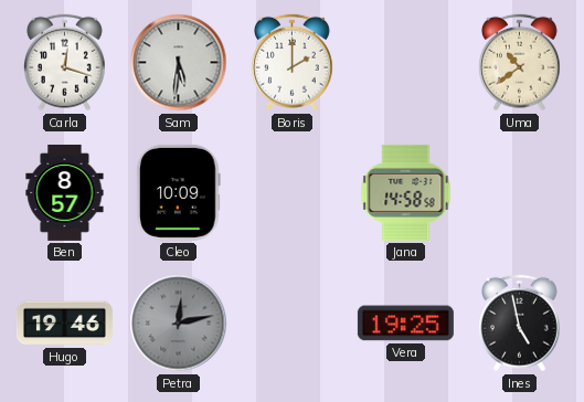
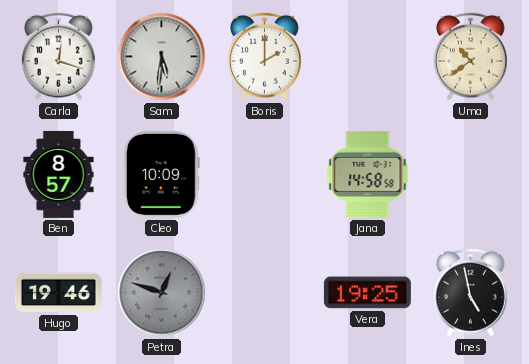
Petra: 12:13 -> 12:48
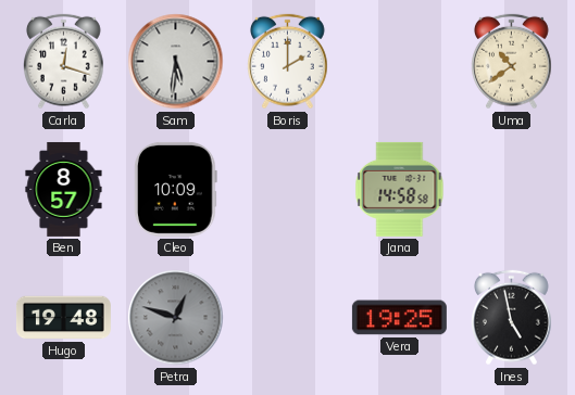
Hugo: 19:46 -> 19:48
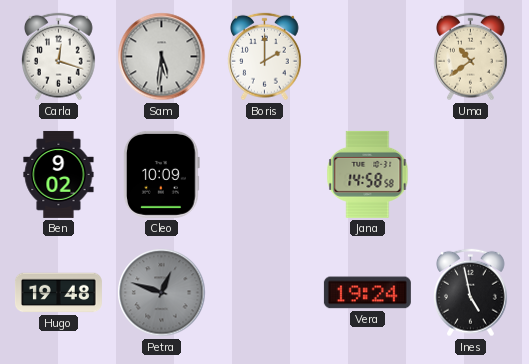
Ben: 8:57 -> 9:02
Vera: 19:25 -> 19:24
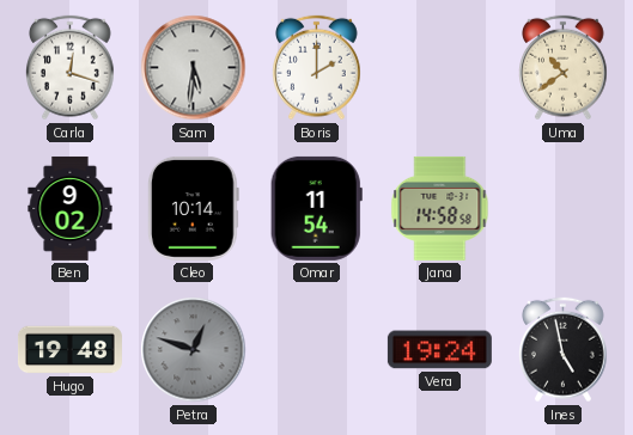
Cleo: 10:09 -> 10:14
Omar: none -> 11:54
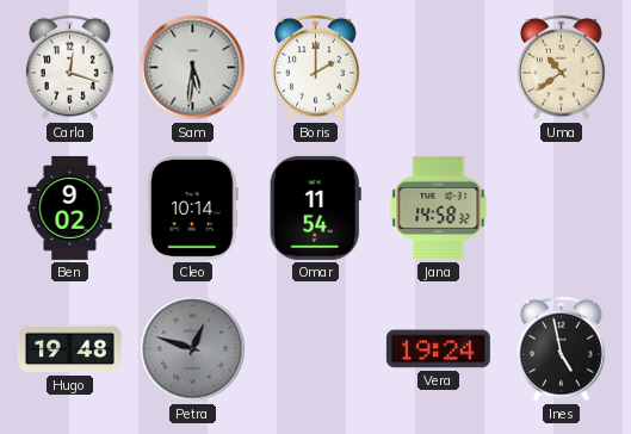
Jana: 14:58:58 -> 14:58:32
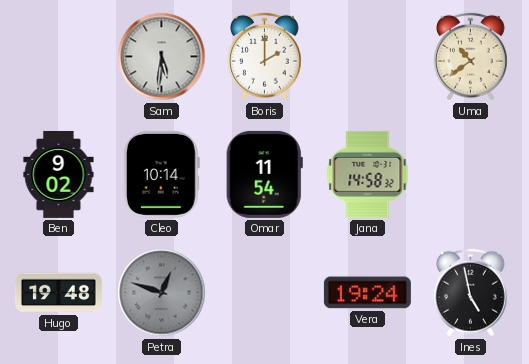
Carla: 12:18 -> none
